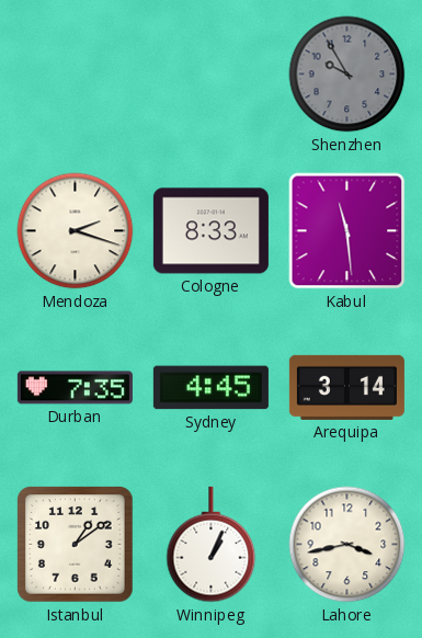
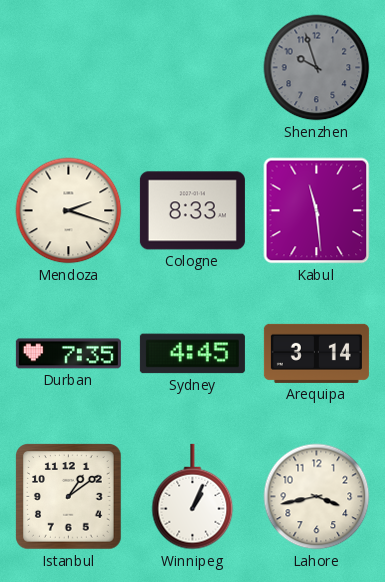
Shenzhen: 9:55 -> 9:57
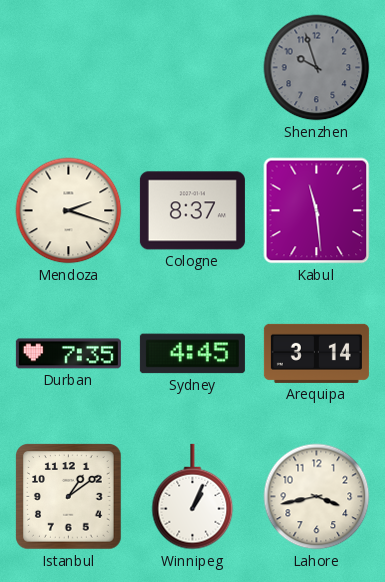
Cologne: 8:33 -> 8:37
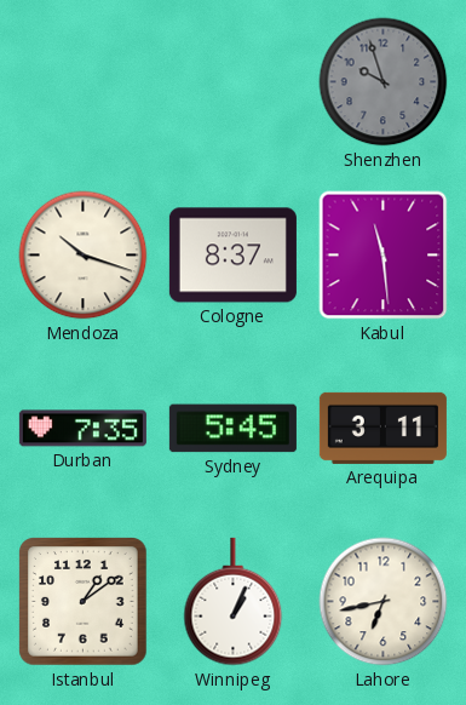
Mendoza: 2:18 -> 10:18
Sydney: 4:45 -> 5:45
Arequipa: 3:14 -> 3:11
Lahore: 3:43 -> 6:43
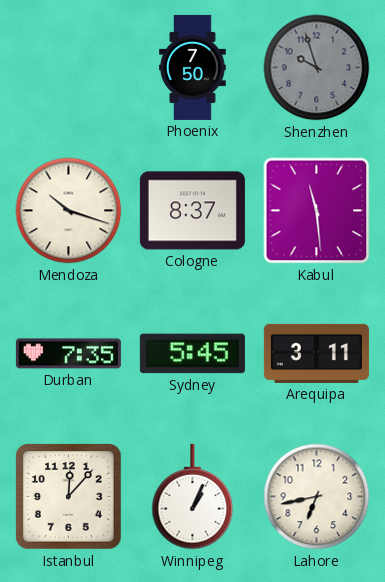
Phoenix: none -> 7:50
Istanbul: 1:09 -> 12:07
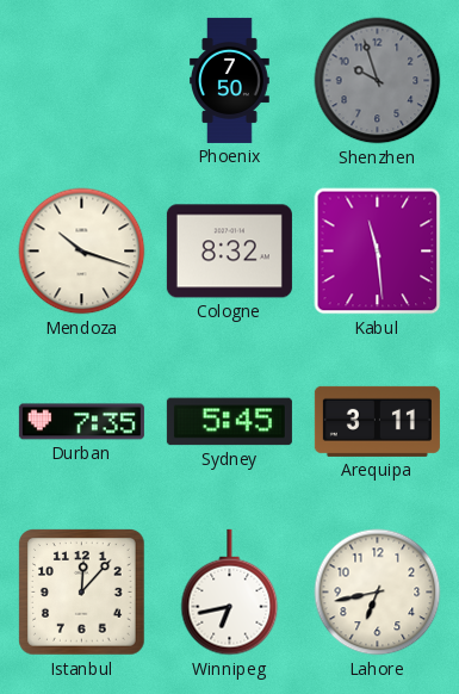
Cologne: 8:37 -> 8:32
Winnipeg: 1:04 -> 6:43
